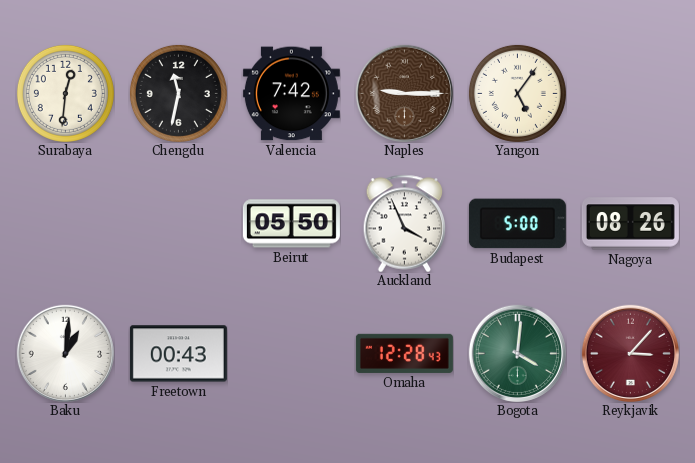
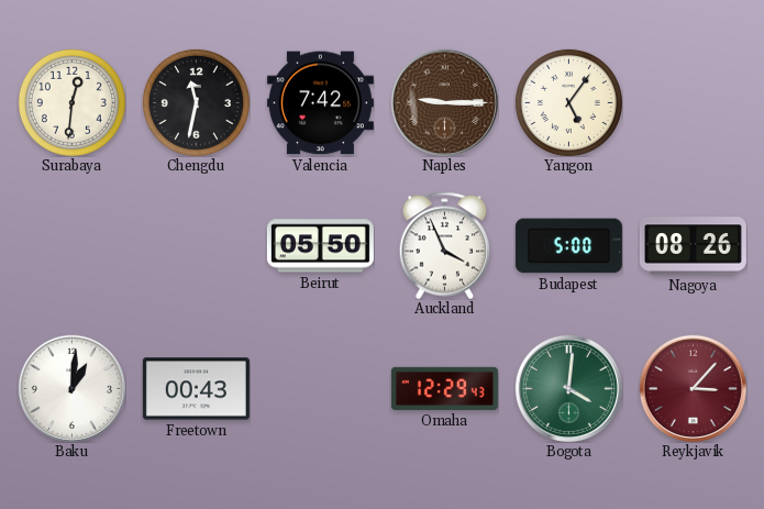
Omaha: 12:28 -> 12:29
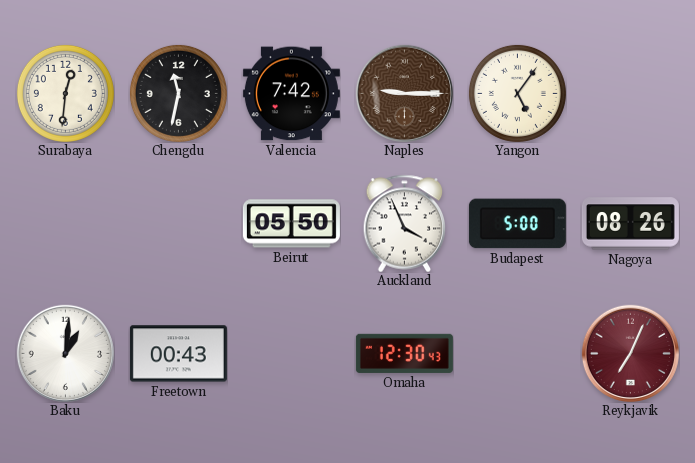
Omaha: 12:29 -> 12:30
Bogota: 4:01 -> none
Reykjavik: 3:07 -> 7:04
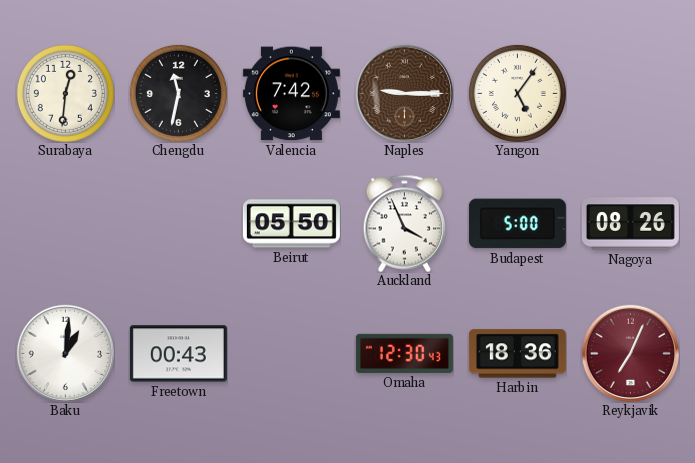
Harbin: none -> 18:36
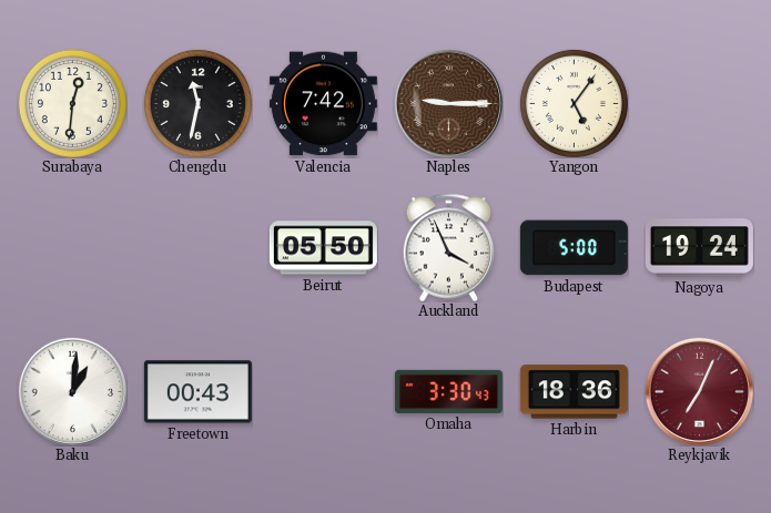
Nagoya: 08:26 -> 19:24
Omaha: 12:30 -> 3:30
